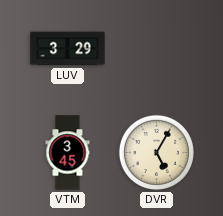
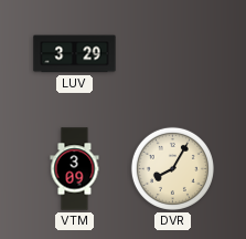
VTM: 3:45 -> 3:09
DVR: 5:05 -> 8:05
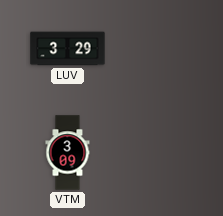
DVR: 8:05 -> none
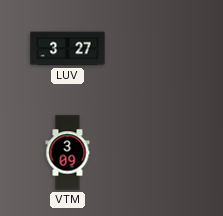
LUV: 3:29 -> 3:27
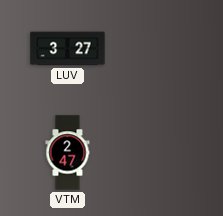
VTM: 3:09 -> 2:47
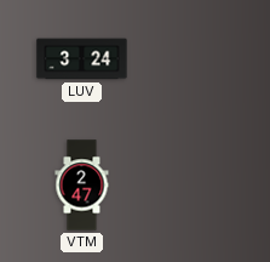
LUV: 3:27 -> 3:24
